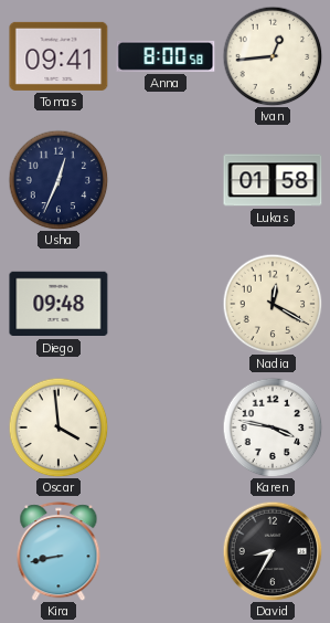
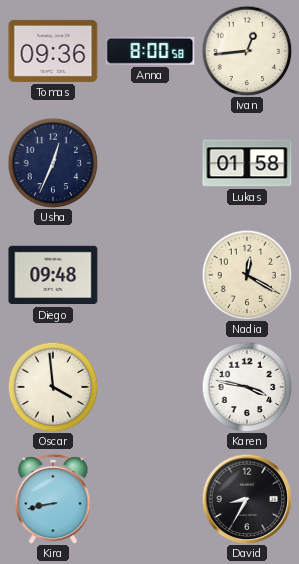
Tomas: 09:41 -> 09:36
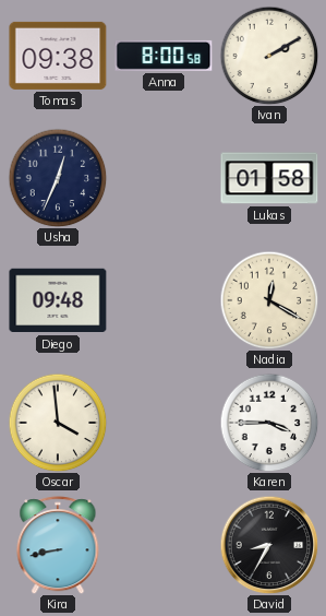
Tomas: 09:36 -> 09:38
Ivan: 12:44 -> 2:10
Karen: 3:47 -> 3:45
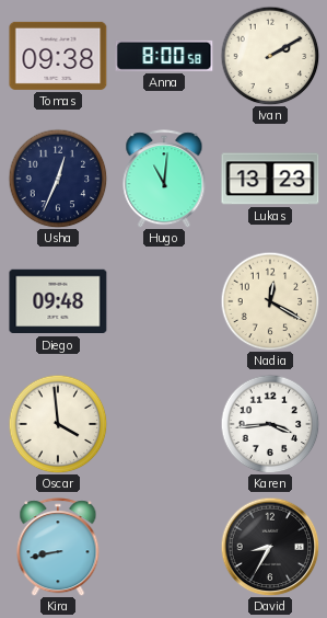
Hugo: none -> 11:01
Lukas: 01:58 -> 13:23
Karen: 3:45 -> 3:44
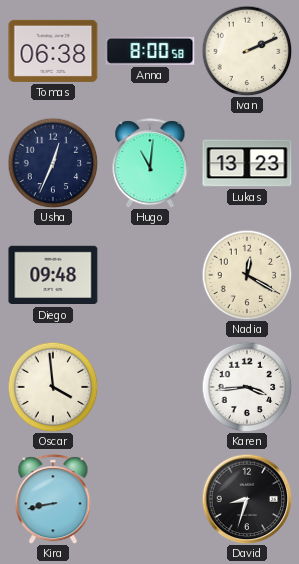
Tomas: 09:38 -> 06:38
Ivan: 2:10 -> 2:11
David: 8:35 -> 8:33
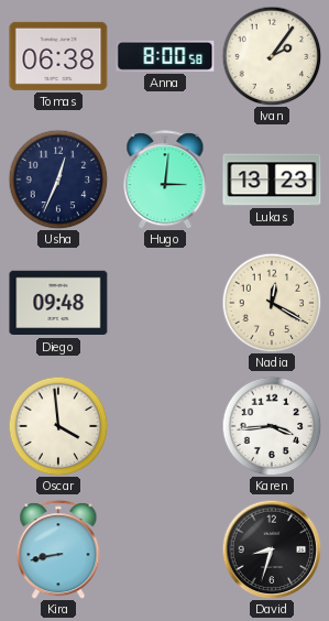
Ivan: 2:11 -> 2:06
Hugo: 11:01 -> 3:01
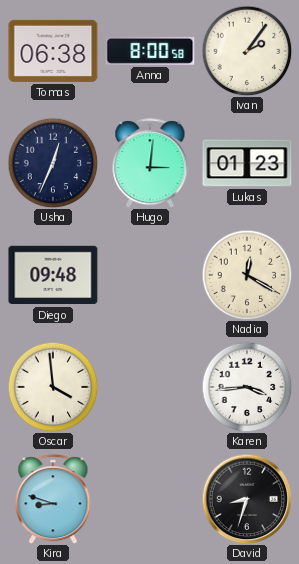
Lukas: 13:23 -> 01:23
Kira: 8:43 -> 8:48
